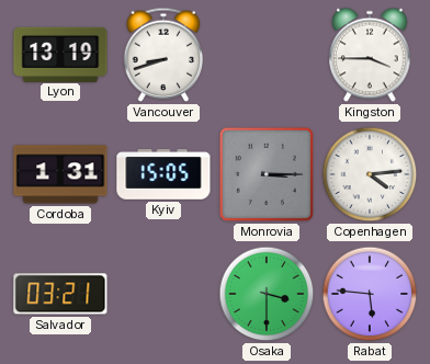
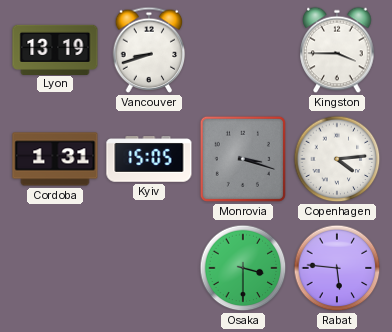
Monrovia: 3:15 -> 3:18
Salvador: 03:21 -> none
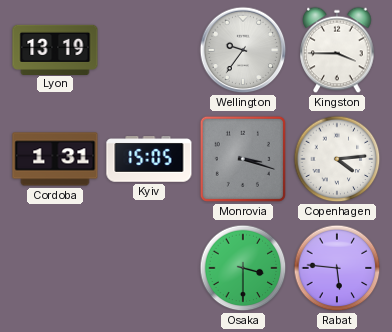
Vancouver: 8:42 -> none
Wellington: none -> 9:36
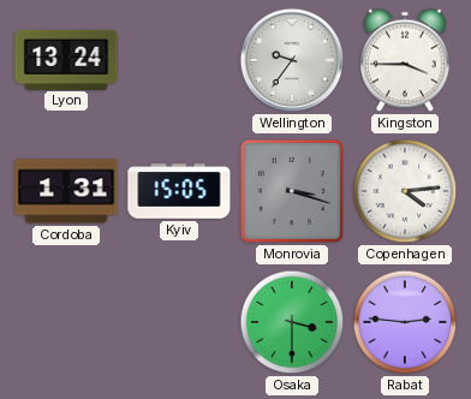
Lyon: 13:19 -> 13:24
Rabat: 5:46 -> 2:46
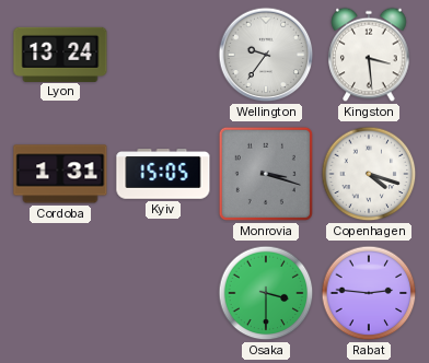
Kingston: 3:45 -> 3:29
Copenhagen: 4:14 -> 4:18
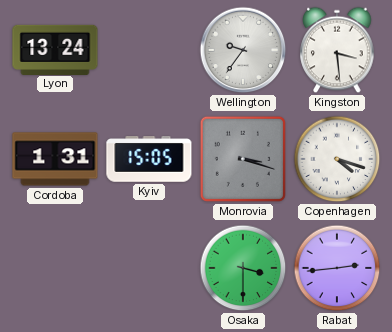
Rabat: 2:46 -> 2:44
